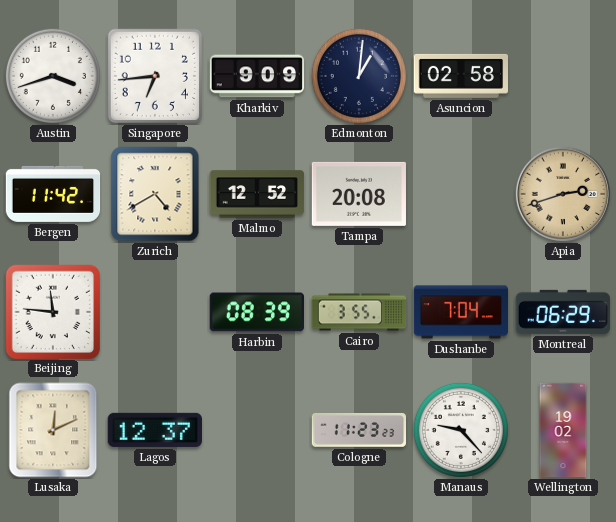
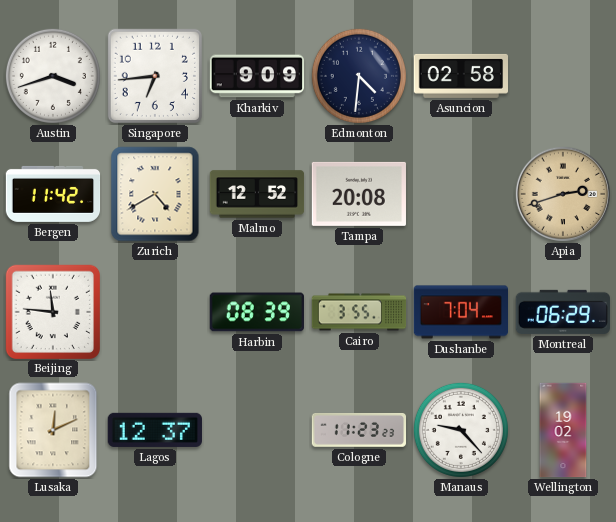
Edmonton: 1:01 -> 4:31
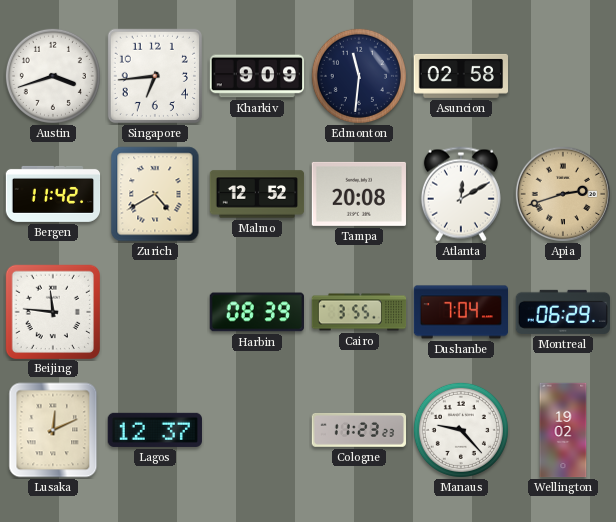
Edmonton: 4:31 -> 11:31
Atlanta: none -> 12:10
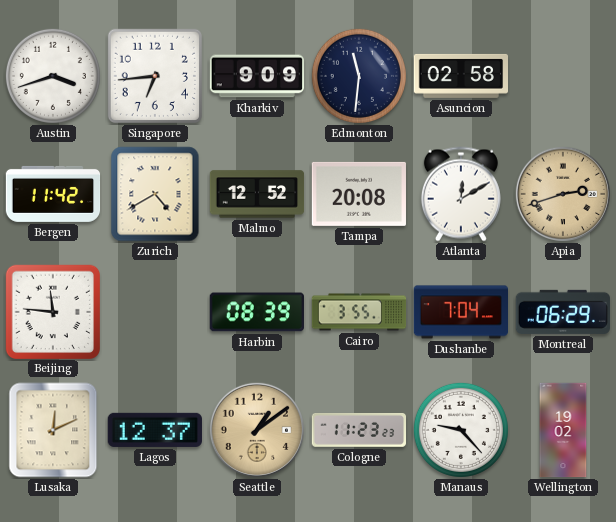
Seattle: none -> 1:09
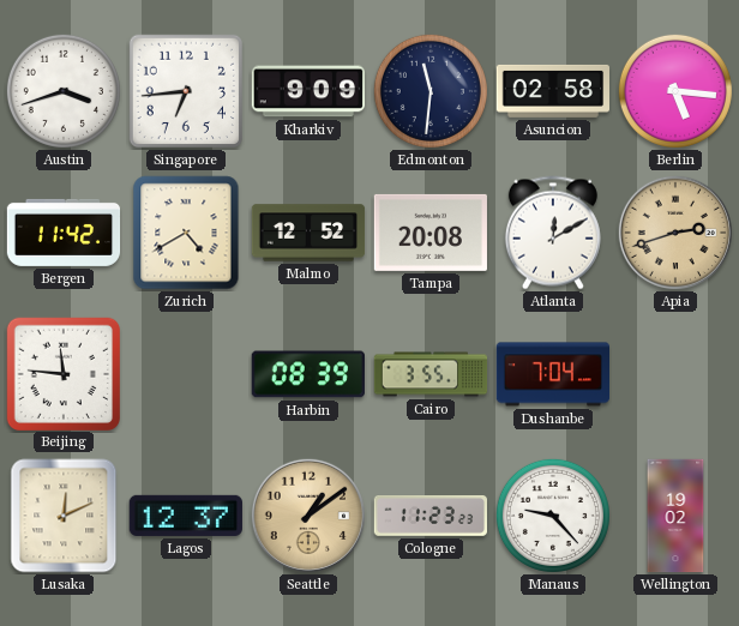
Berlin: none -> 5:16
Montreal: 06:29 -> none
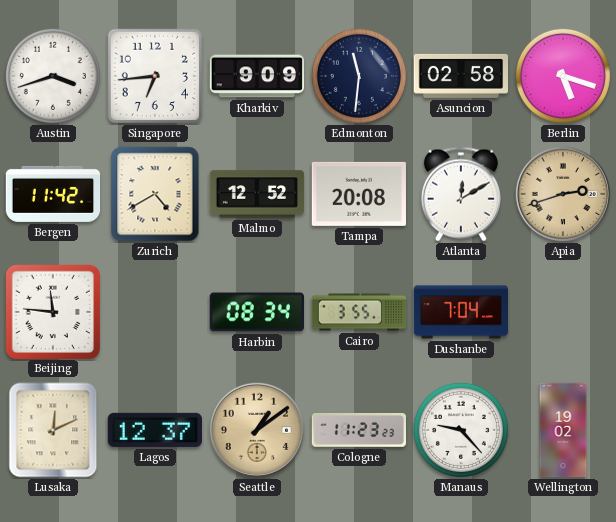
Berlin: 5:16 -> 5:18
Harbin: 08:39 -> 08:34
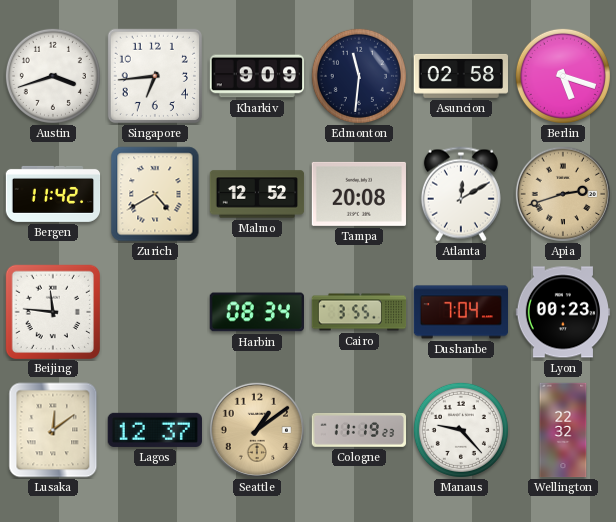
Lyon: none -> 00:23
Lusaka: 12:11 -> 12:09
Cologne: 11:23 -> 11:19
Wellington: 19:02 -> 22:32
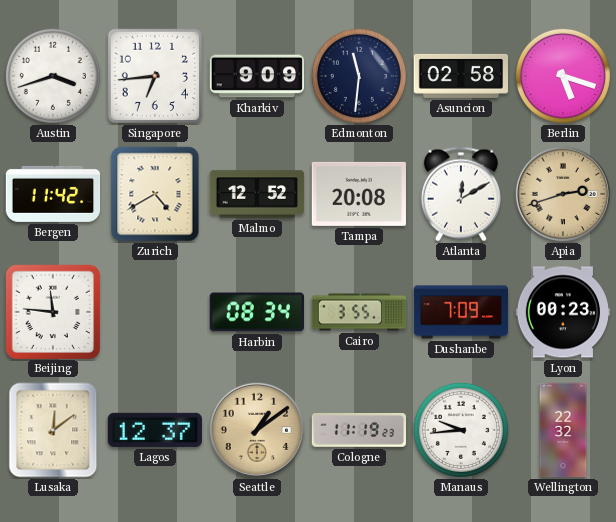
Dushanbe: 7:04 -> 7:09
Manaus: 9:23 -> 9:44
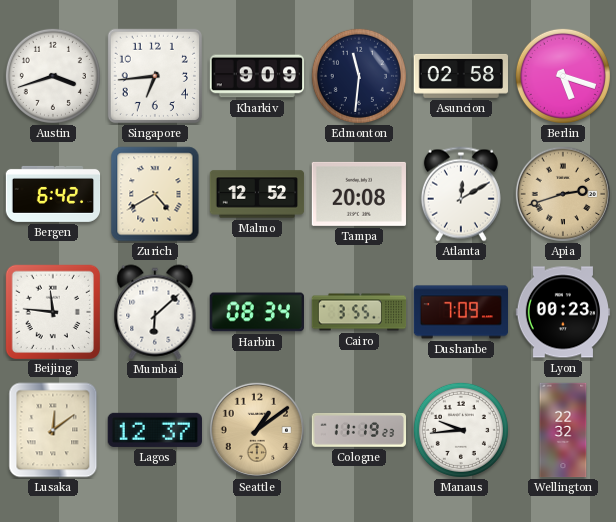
Bergen: 11:42 -> 6:42
Mumbai: none -> 6:08
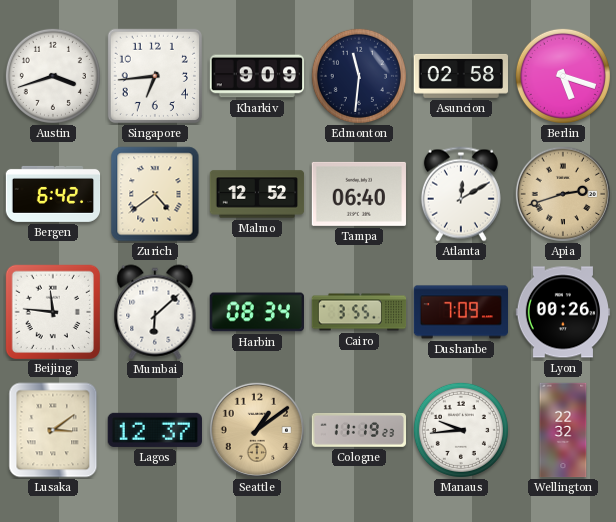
Zurich: 4:40 -> 4:39
Tampa: 20:08 -> 06:40
Lyon: 00:23 -> 00:26
Lusaka: 12:09 -> 3:09
